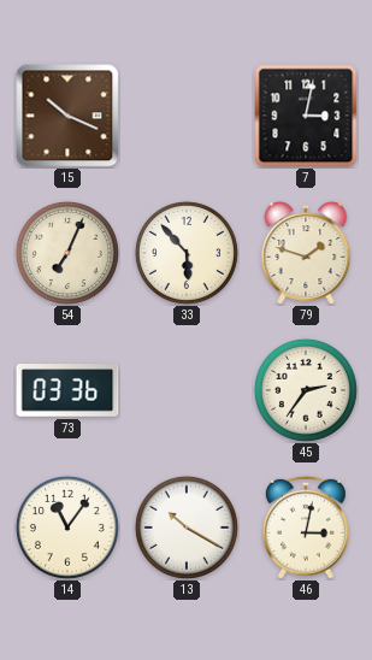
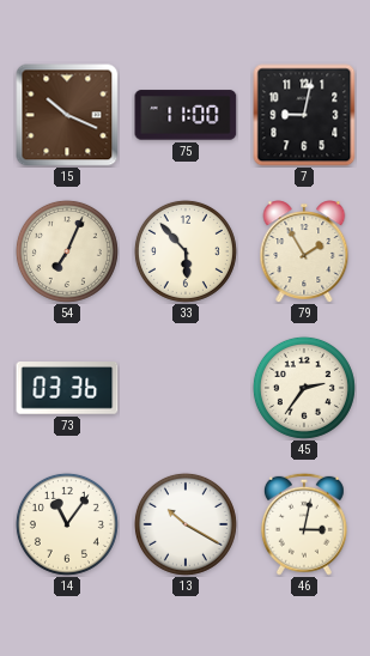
75: none -> 11:00
7: 3:02 -> 9:02
79: 1:48 -> 1:55
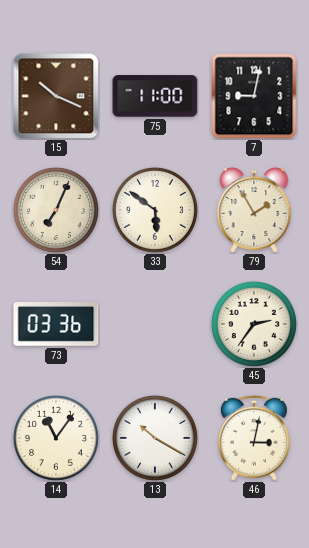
33: 5:53 -> 5:51
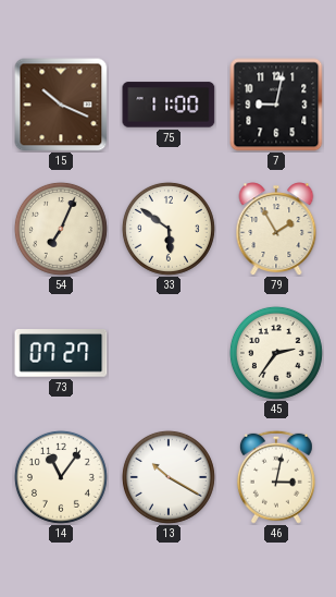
73: 03:36 -> 07:27
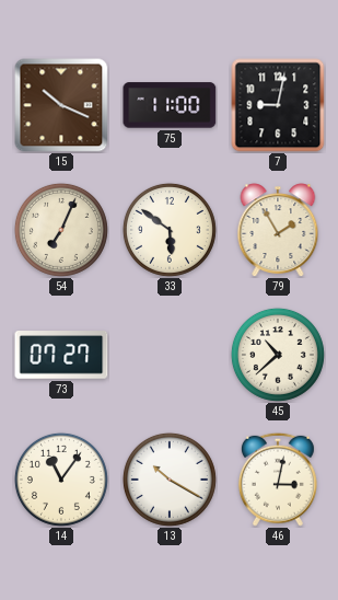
45: 2:36 -> 10:38
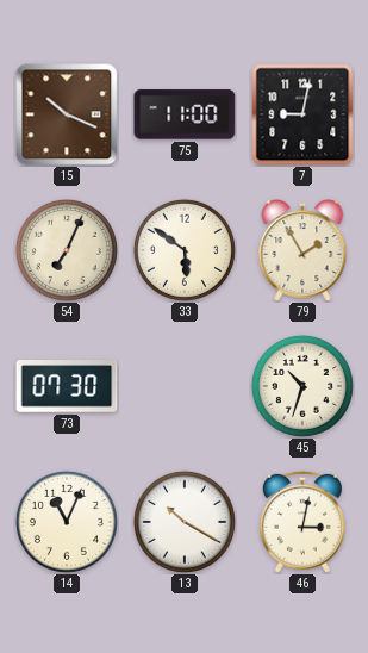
73: 07:27 -> 07:30
45: 10:38 -> 10:33
14: 11:06 -> 11:04
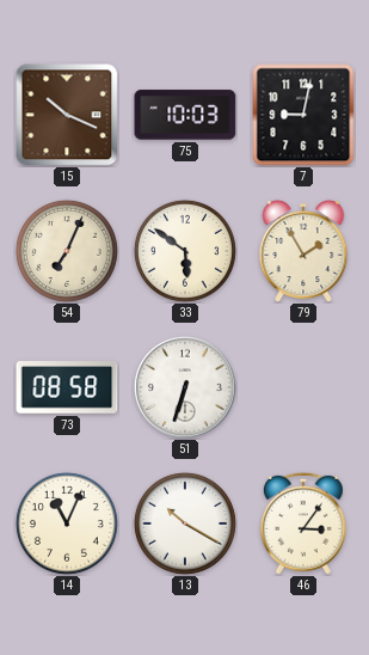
75: 11:00 -> 10:03
73: 07:30 -> 08:58
51: none -> 6:33
45: 10:33 -> none
46: 3:02 -> 3:06
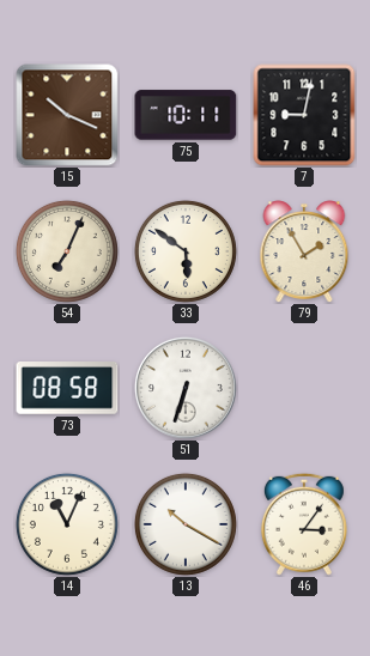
75: 10:03 -> 10:11
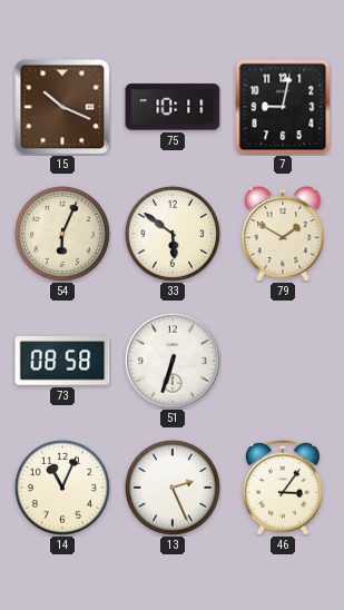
54: 7:04 -> 6:04
79: 1:55 -> 1:50
13: 10:20 -> 2:26
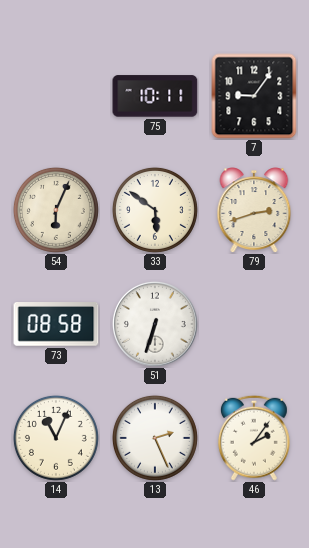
15: 10:19 -> none
7: 9:02 -> 9:06
79: 1:50 -> 2:42
46: 3:06 -> 2:06
